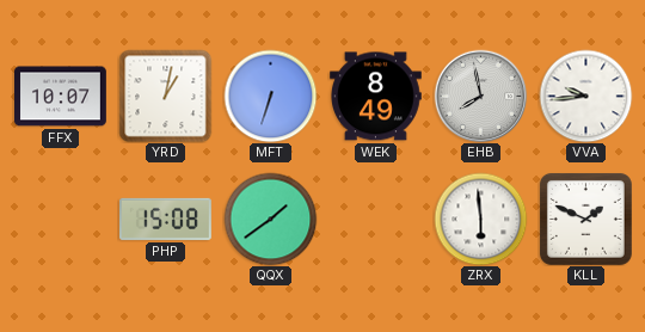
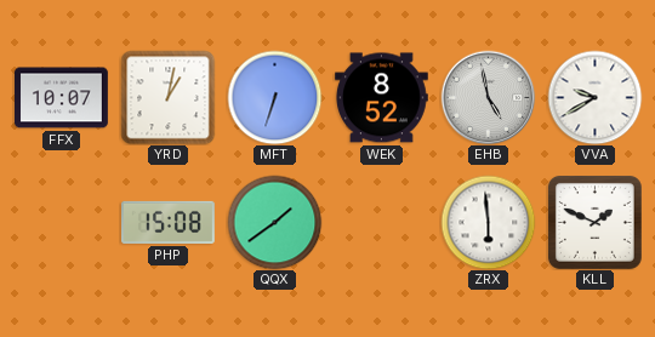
WEK: 8:49 -> 8:52
EHB: 7:58 -> 4:58
VVA: 9:44 -> 9:40
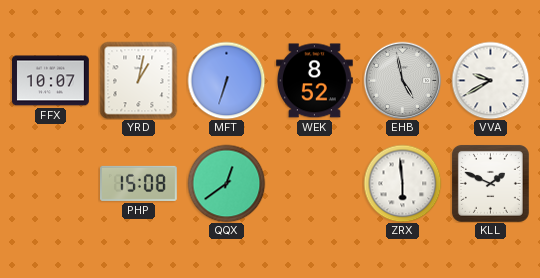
QQX: 1:39 -> 12:39
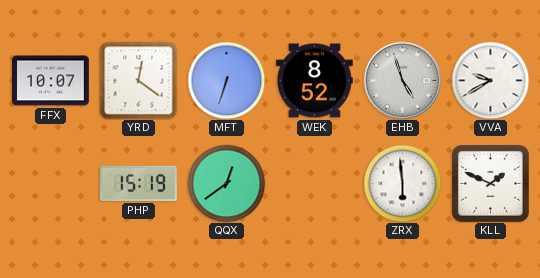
YRD: 1:02 -> 12:21
EHB: 4:58 -> 4:57
PHP: 15:08 -> 15:19
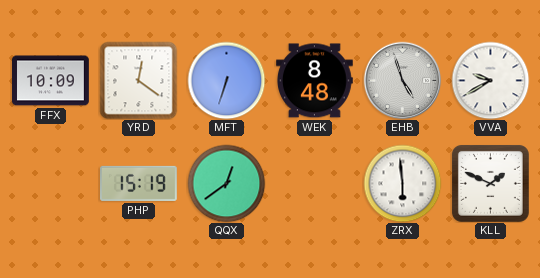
FFX: 10:07 -> 10:09
WEK: 8:52 -> 8:48
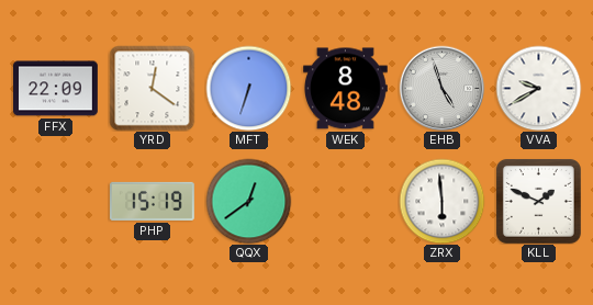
FFX: 10:09 -> 22:09
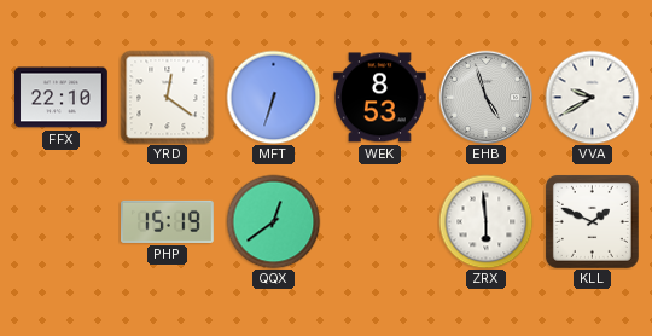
FFX: 22:09 -> 22:10
WEK: 8:48 -> 8:53
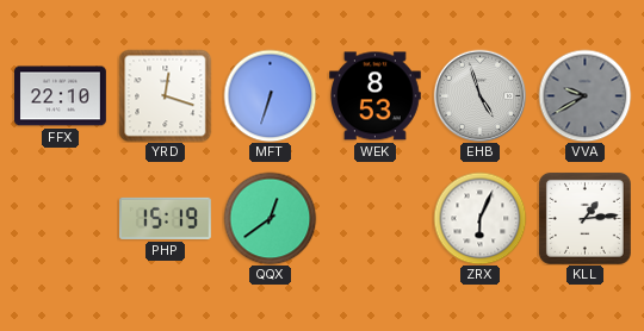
YRD: 12:21 -> 12:18
VVA dial: white -> grey
ZRX: 5:59 -> 6:04
KLL: 1:49 -> 1:14
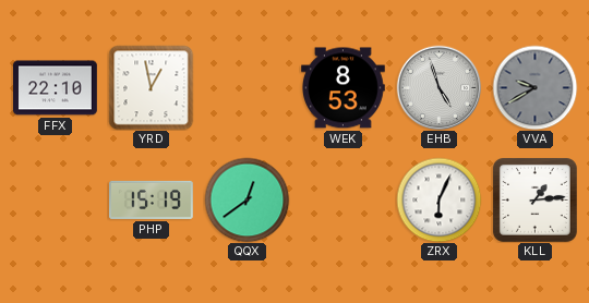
YRD: 12:18 -> 12:58
MFT: 6:33 -> none
